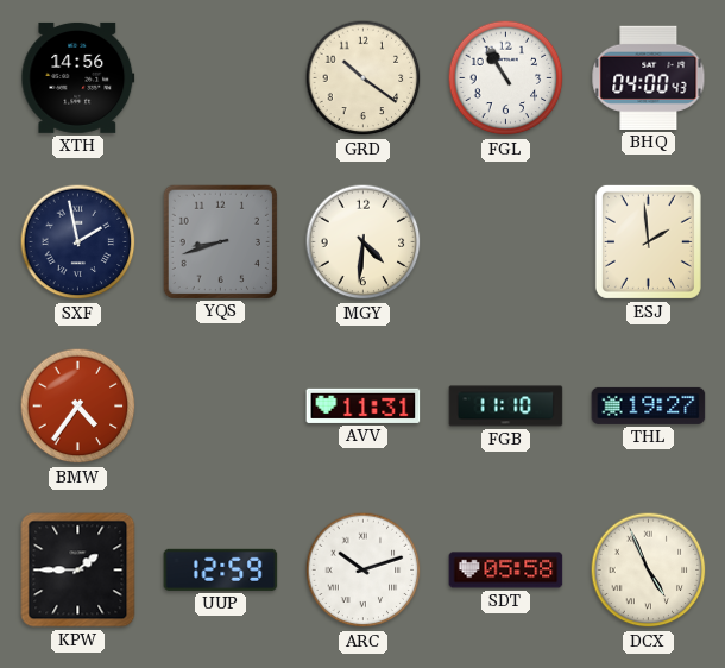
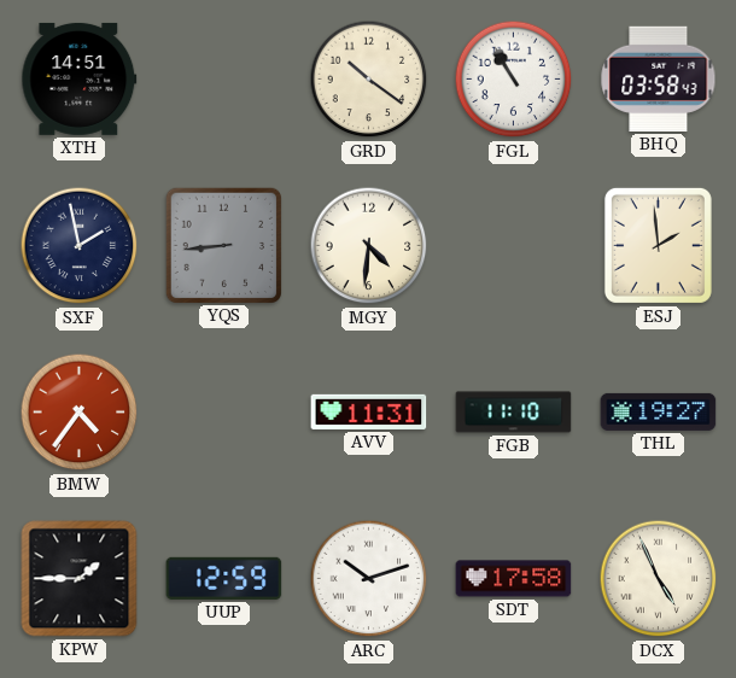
XTH: 14:56 -> 14:51
BHQ: 04:00 -> 03:58
YQS: 8:42 -> 8:44
SDT: 05:58 -> 17:58
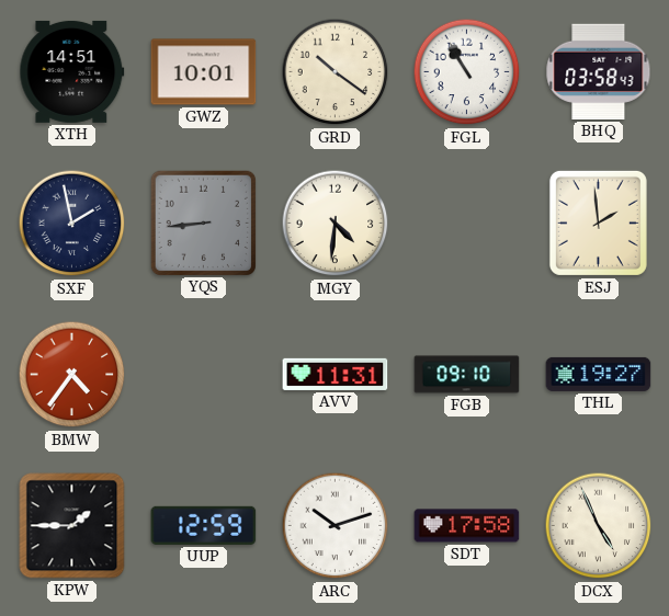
GWZ: none -> 10:01
FGB: 11:10 -> 09:10
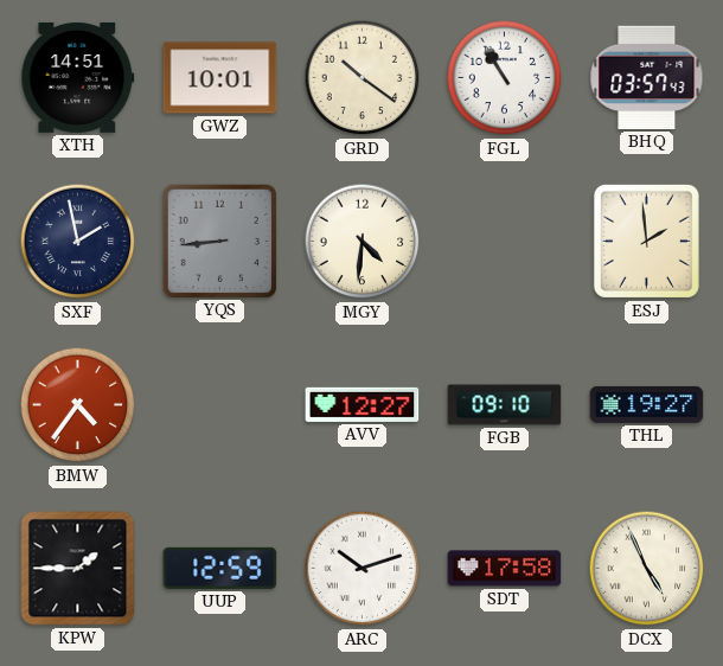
BHQ: 03:58 -> 03:57
AVV: 11:31 -> 12:27
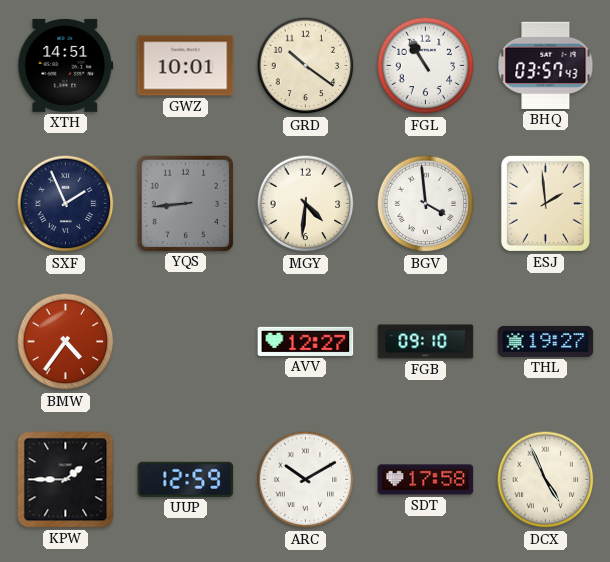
SXF: 1:58 -> 1:56
BGV: none -> 3:59
ARC: 10:12 -> 10:10
